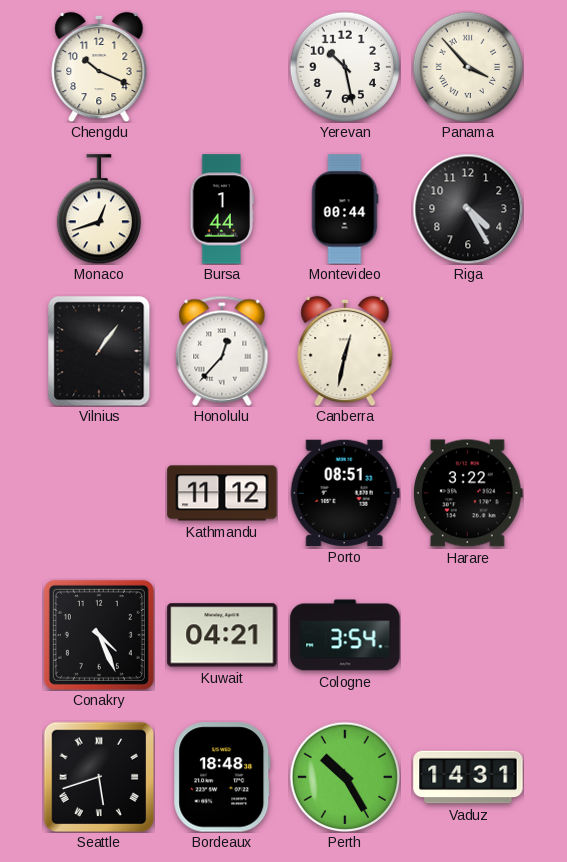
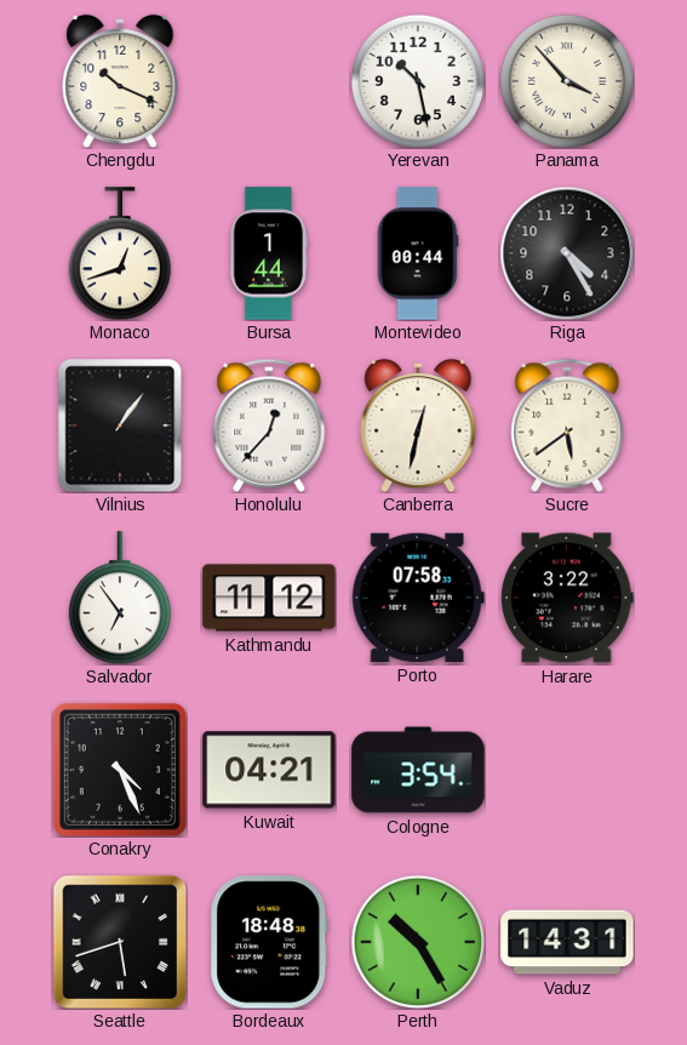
Sucre: none -> 5:39
Salvador: none -> 6:54
Porto: 08:51 -> 07:58
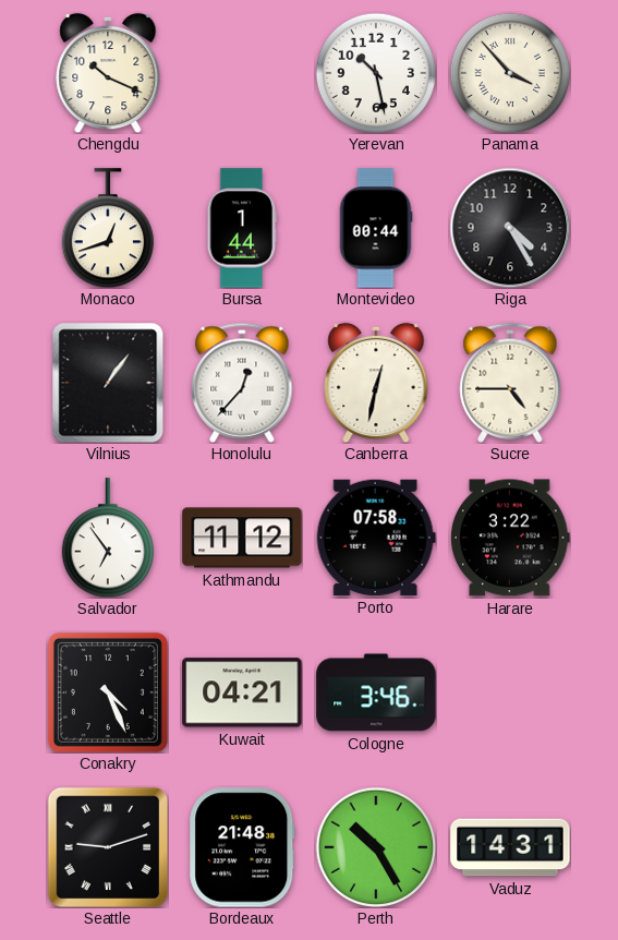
Sucre: 5:39 -> 4:45
Cologne: 3:54 -> 3:46
Seattle: 5:42 -> 9:12
Bordeaux: 18:48 -> 21:48
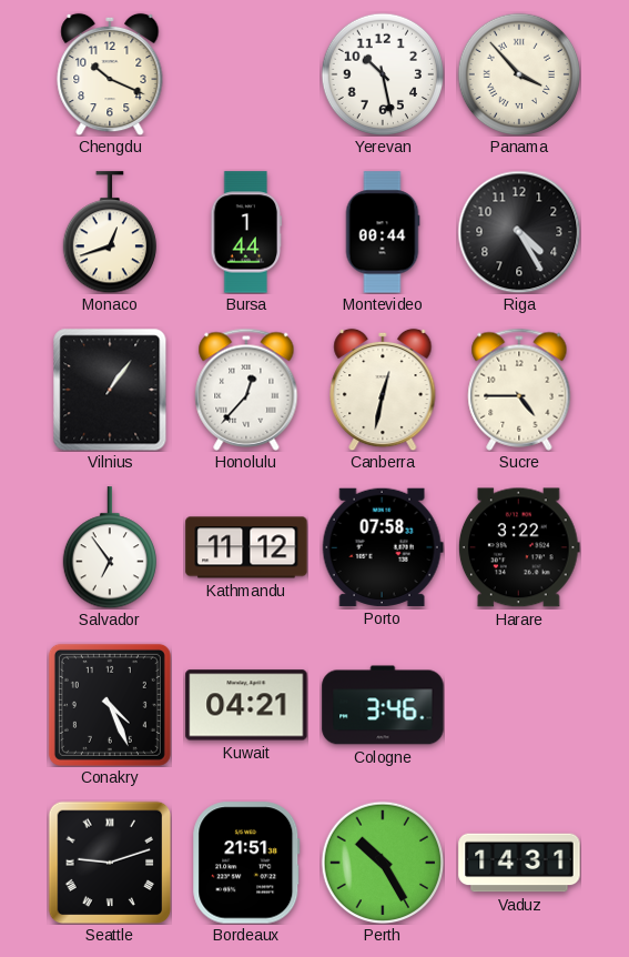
Bordeaux: 21:48 -> 21:51
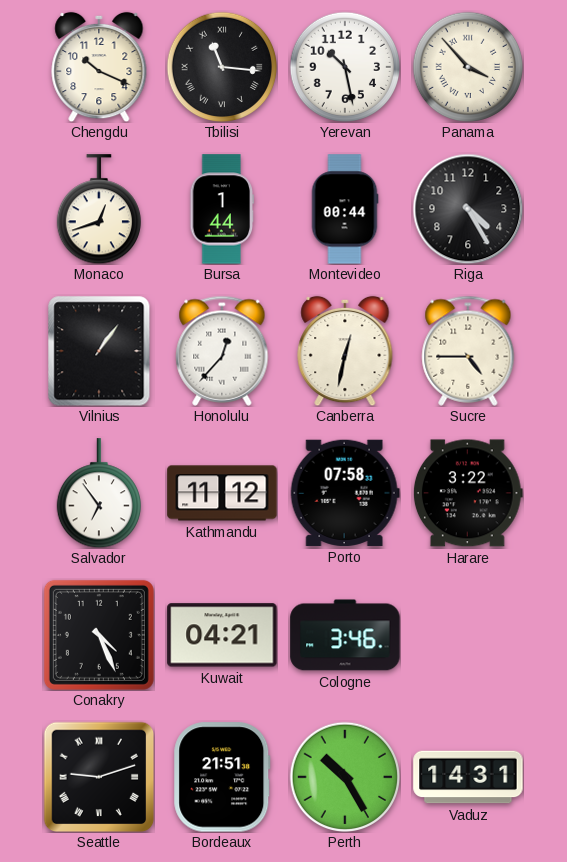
Tbilisi: none -> 11:16
